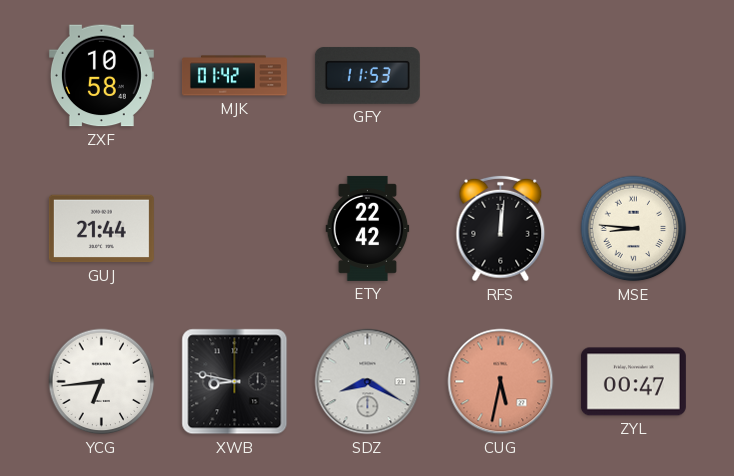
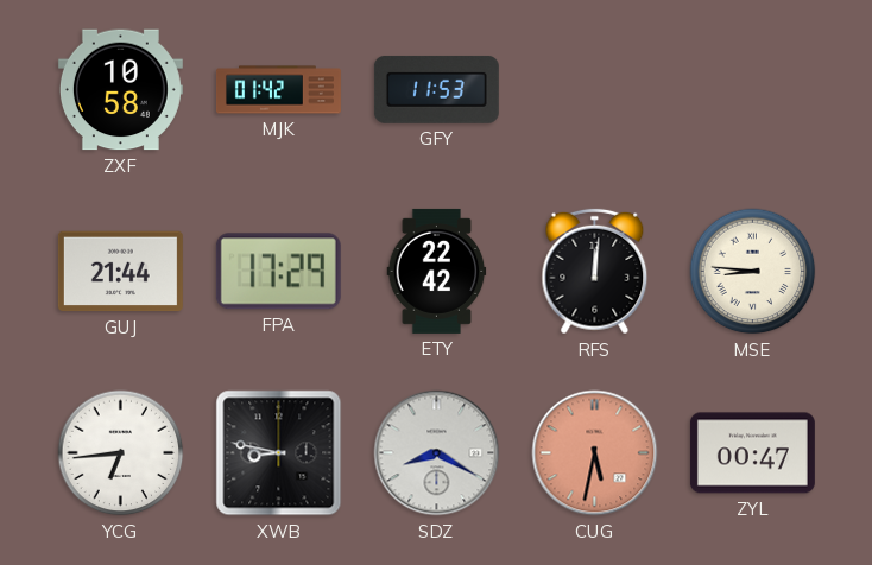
FPA: none -> 17:29
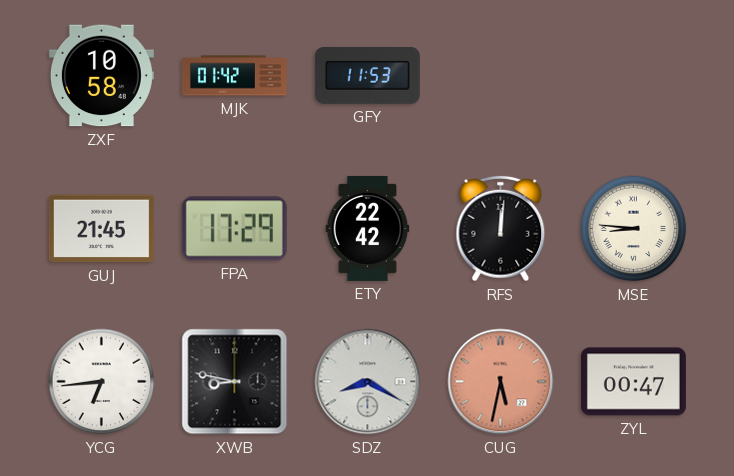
GUJ: 21:44 -> 21:45
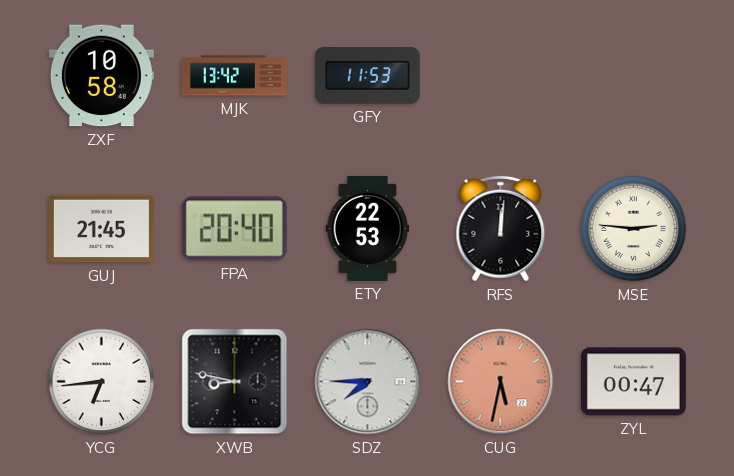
MJK: 01:42 -> 13:42
FPA: 17:29 -> 20:40
ETY: 22:42 -> 22:53
MSE: 8:46 -> 2:46
SDZ: 8:20 -> 7:45
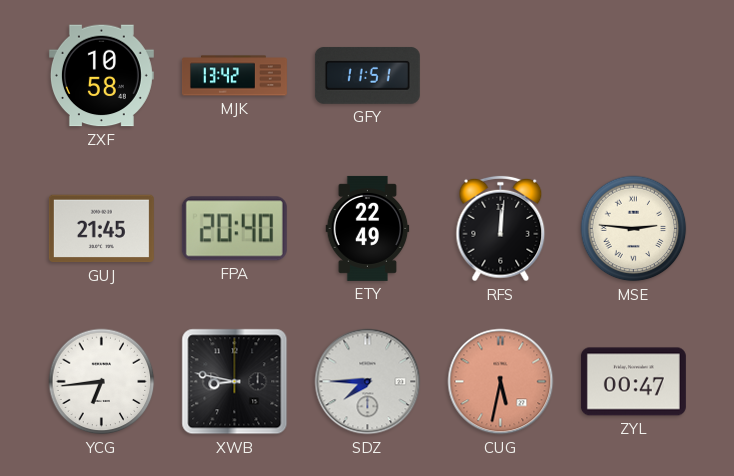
GFY: 11:53 -> 11:51
ETY: 22:53 -> 22:49
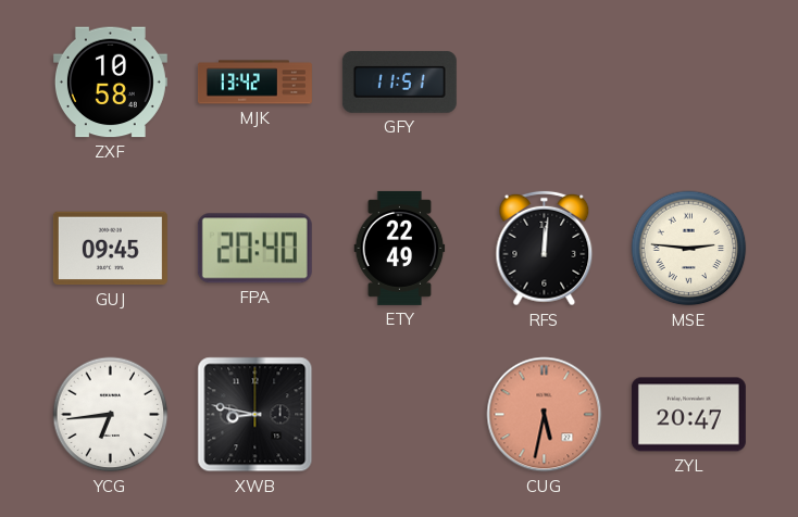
GUJ: 21:45 -> 09:45
SDZ: 7:45 -> none
ZYL: 00:47 -> 20:47
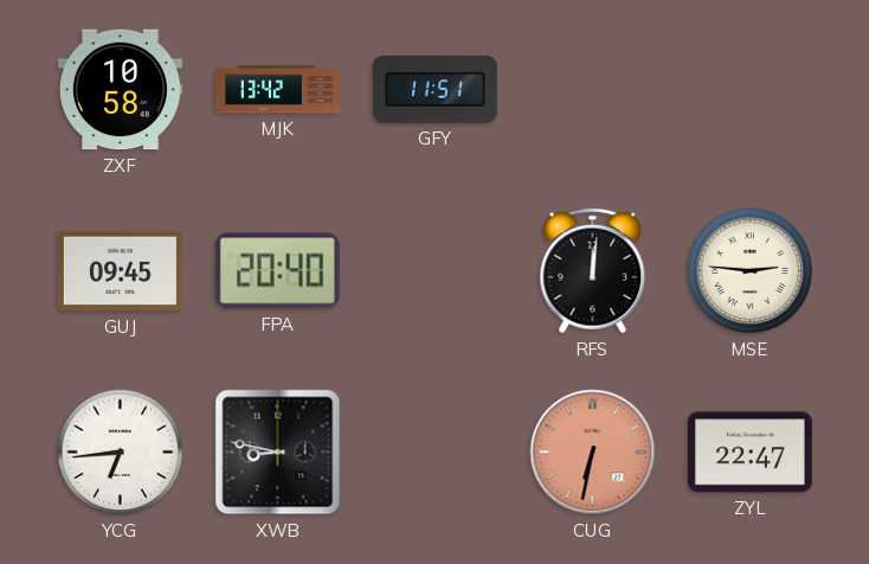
ETY: 22:49 -> none
CUG: 5:32 -> 6:32
ZYL: 20:47 -> 22:47
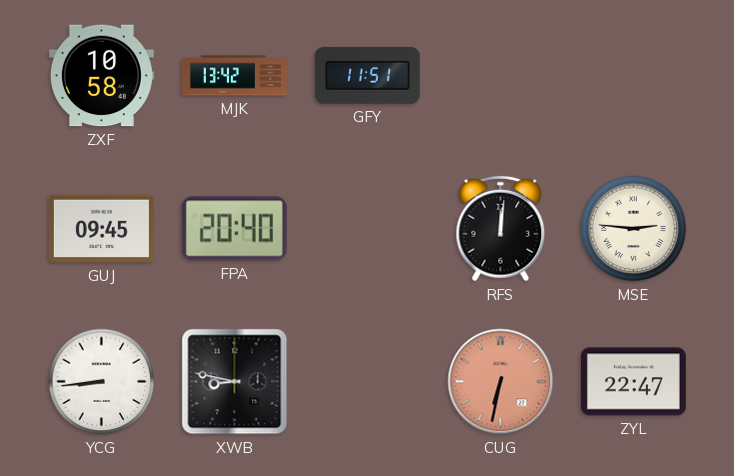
YCG: 6:44 -> 8:44
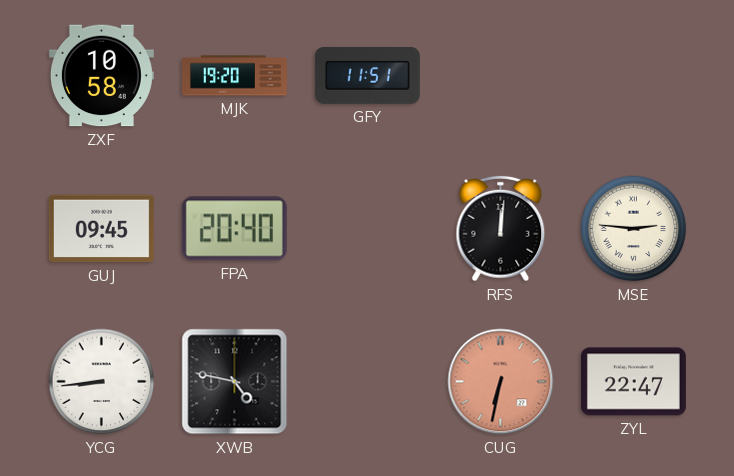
MJK: 13:42 -> 19:20
XWB: 8:47 -> 4:47
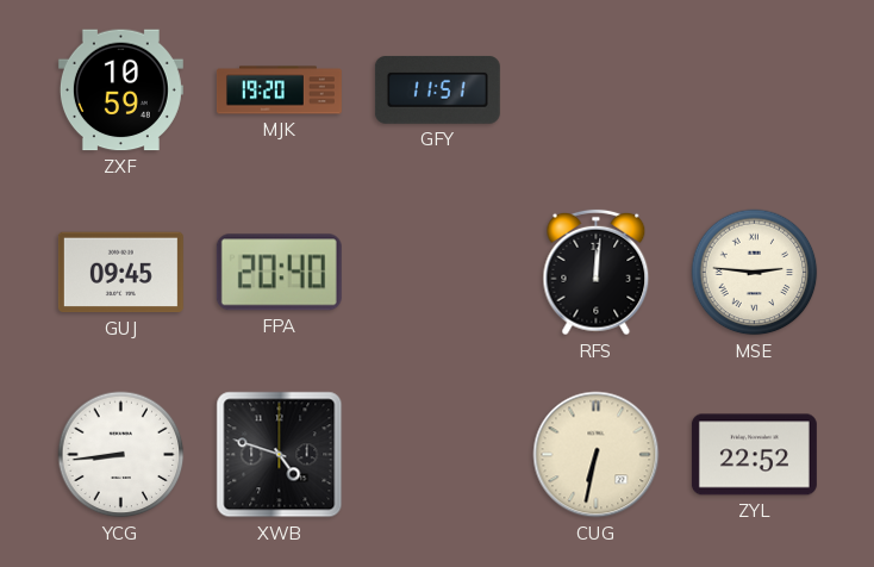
ZXF: 10:58 -> 10:59
XWB: 4:47 -> 4:48
CUG dial: salmon -> cream
ZYL: 22:47 -> 22:52
